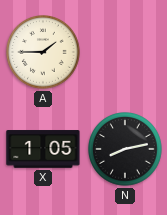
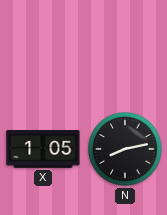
A: 1:45 -> none
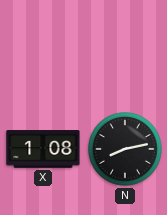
X: 1:05 -> 1:08
